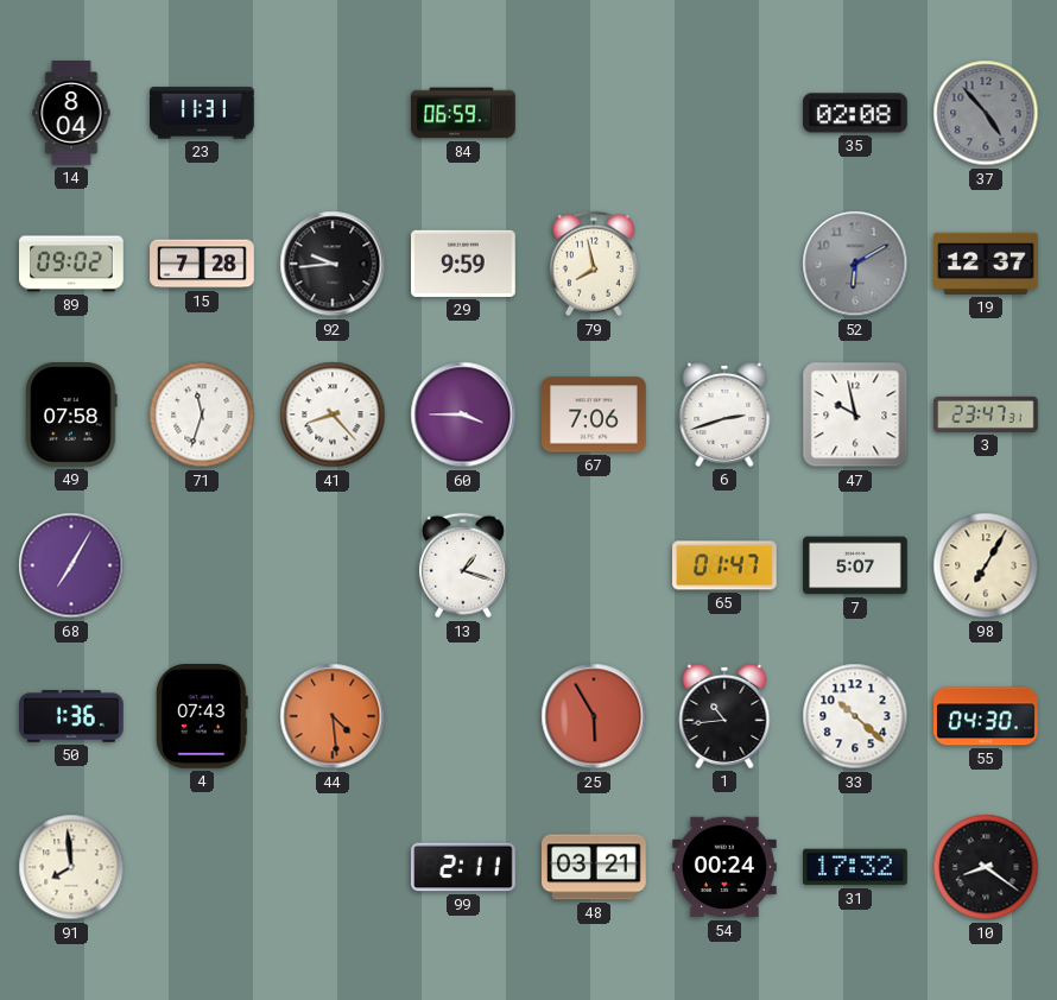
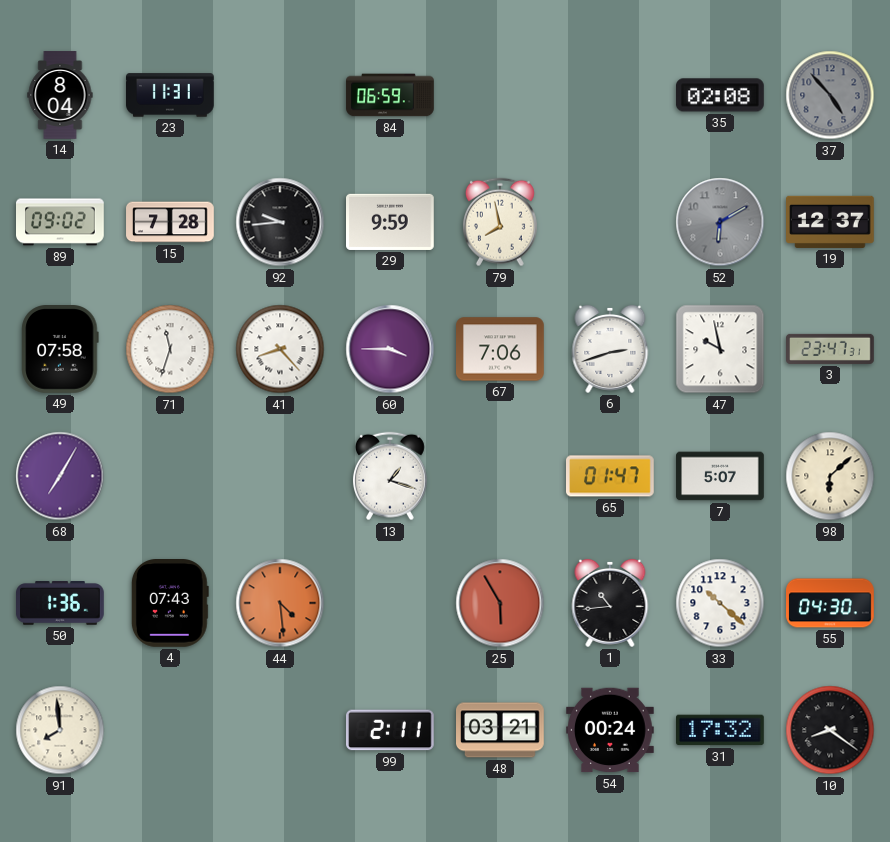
98: 7:05 -> 6:08
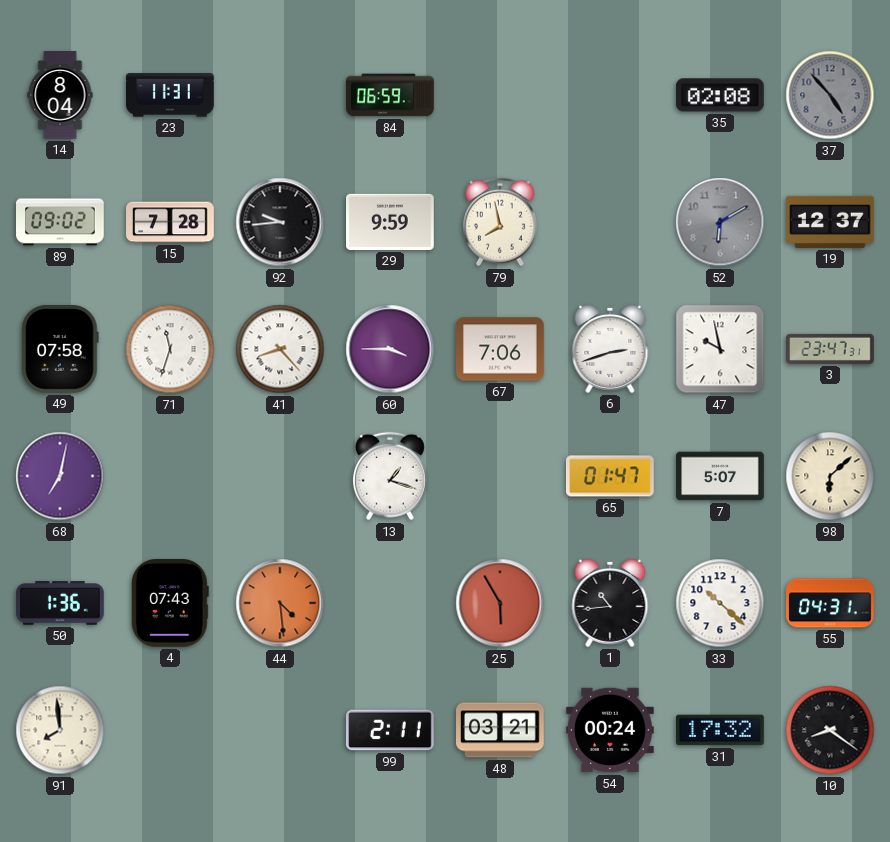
68: 7:05 -> 7:02
55: 04:30 -> 04:31
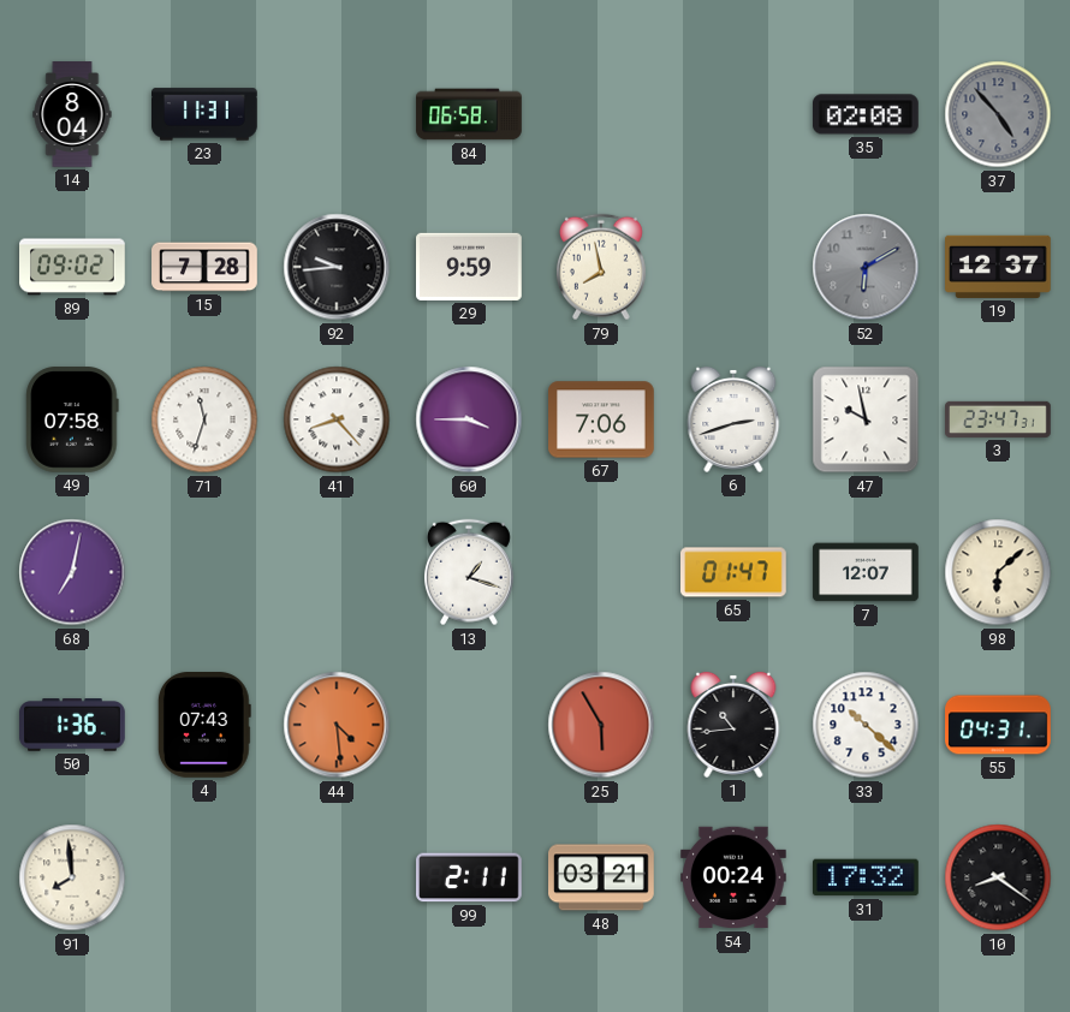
84: 06:59 -> 06:58
7: 5:07 -> 12:07
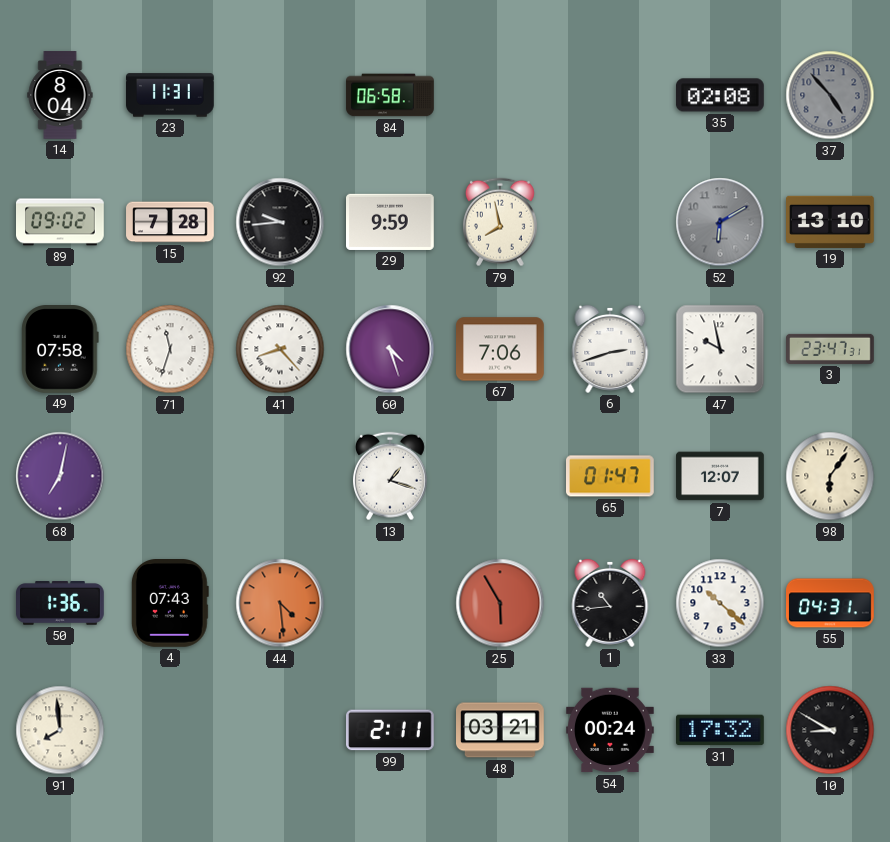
19: 12:37 -> 13:10
60: 3:45 -> 4:27
98: 6:08 -> 6:06
10: 8:21 -> 8:50
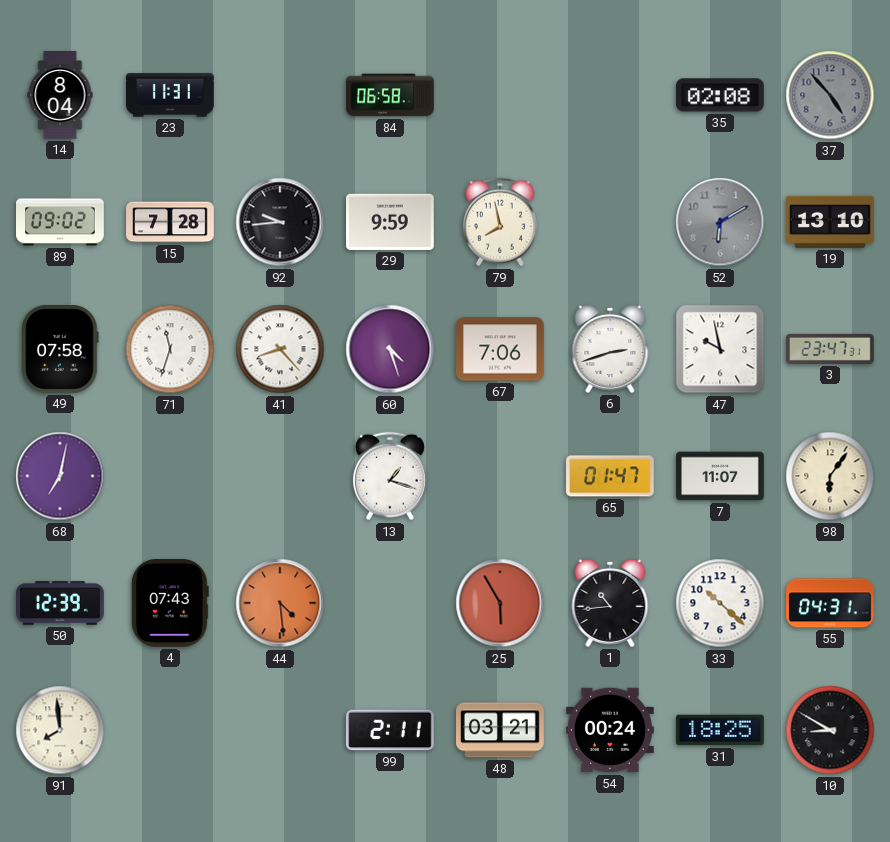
7: 12:07 -> 11:07
50: 1:36 -> 12:39
31: 17:32 -> 18:25
